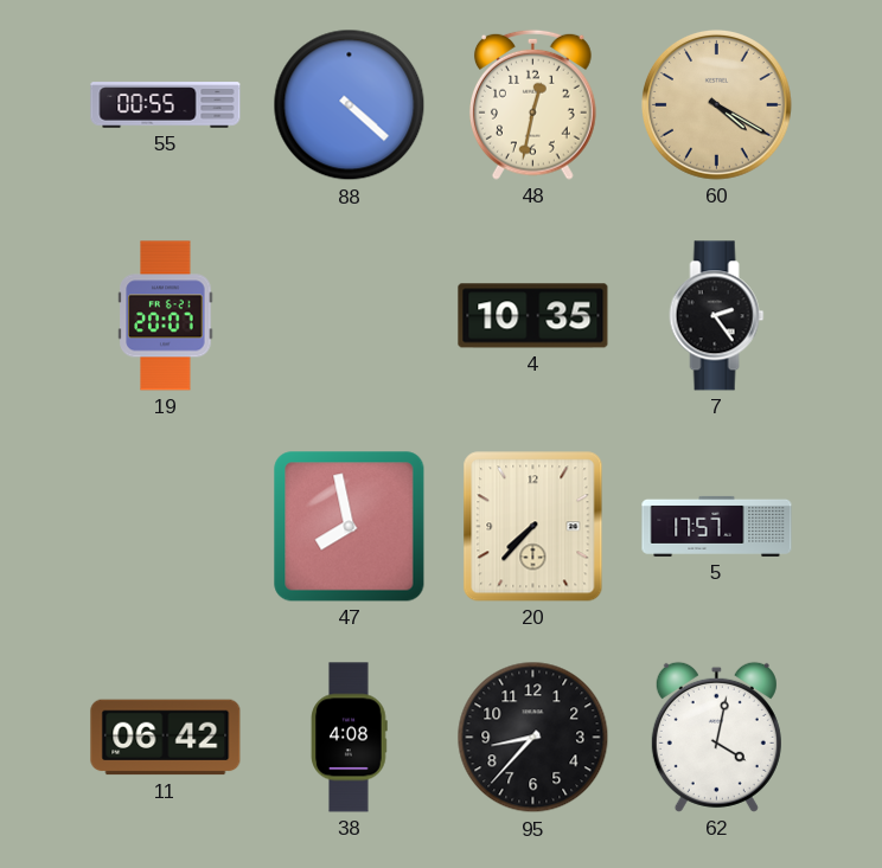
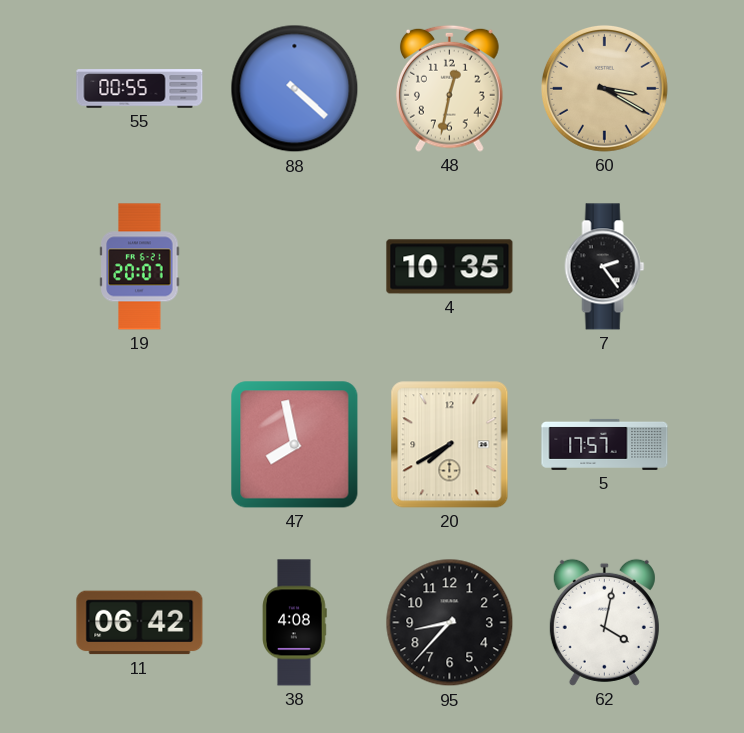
60: 4:20 -> 3:20
20: 7:37 -> 7:40
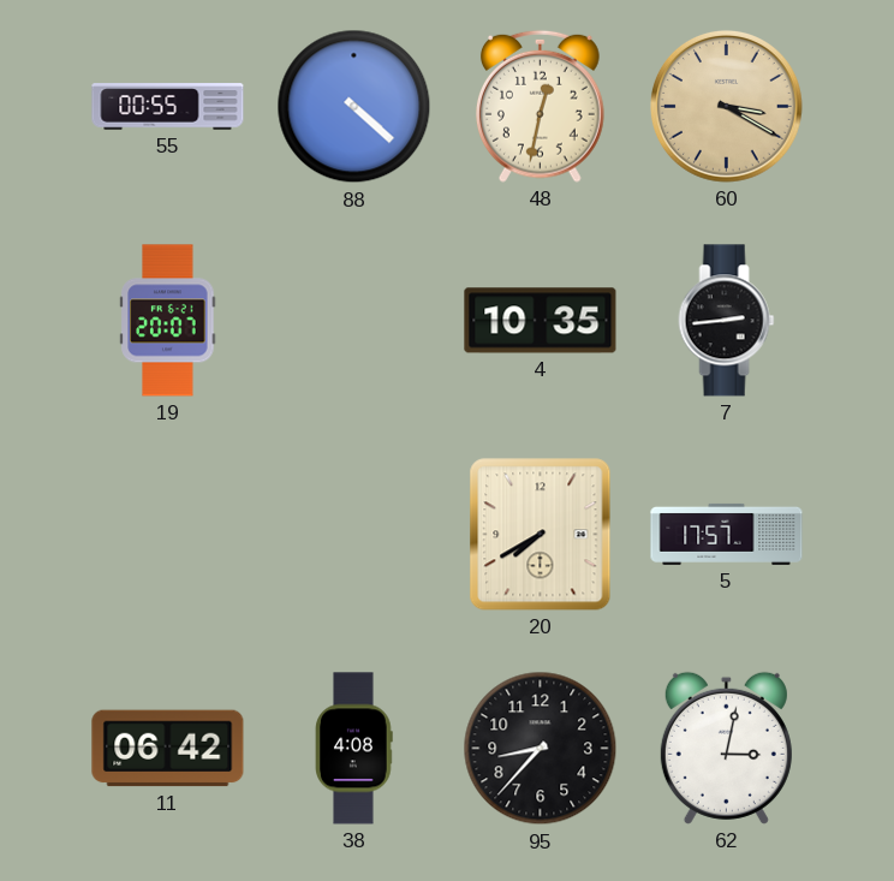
7: 2:24 -> 2:44
47: 7:58 -> none
62: 4:02 -> 3:02
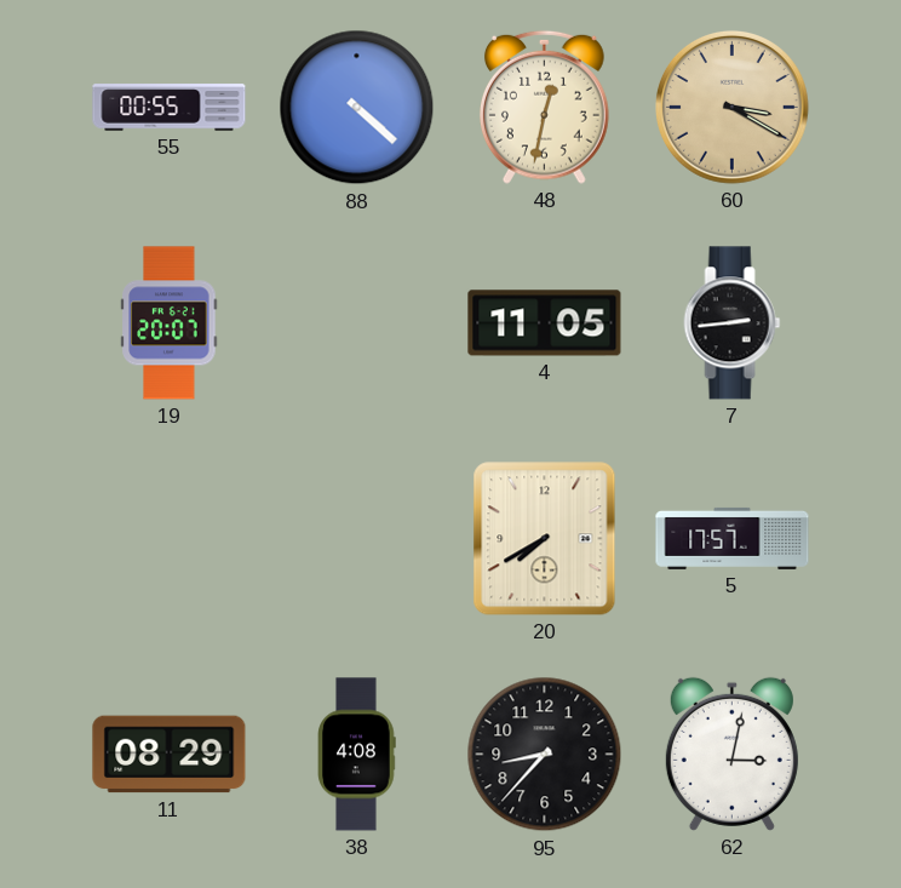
4: 10:35 -> 11:05
11: 06:42 -> 08:29
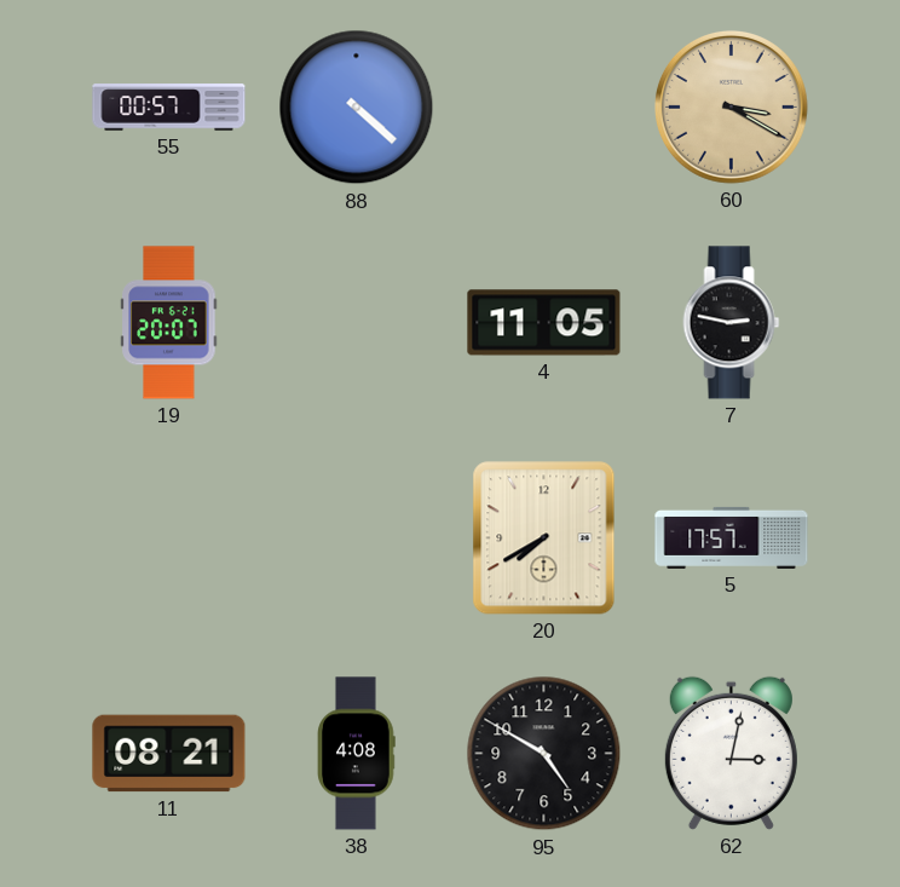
55: 00:55 -> 00:57
48: 12:32 -> none
7: 2:44 -> 2:47
11: 08:29 -> 08:21
95: 8:37 -> 4:50
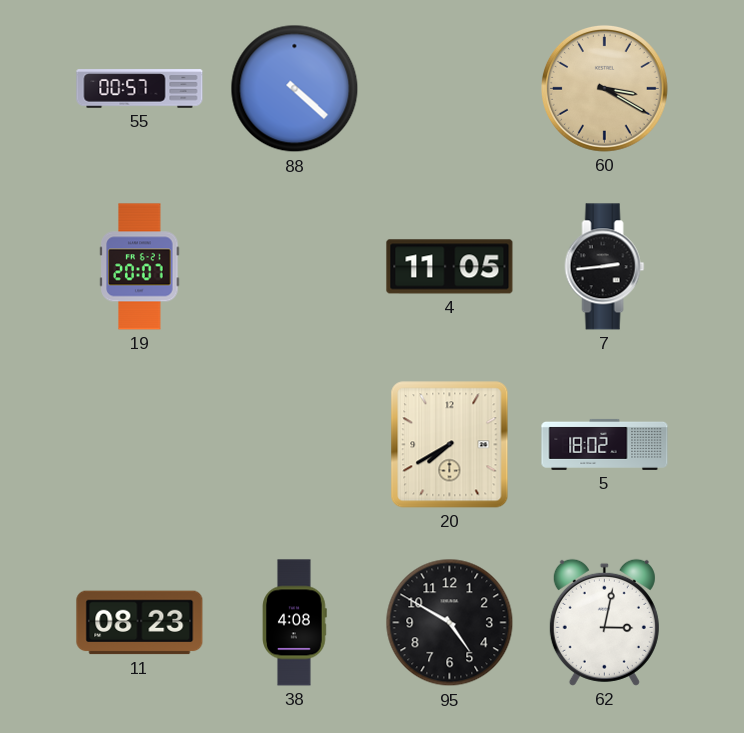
7: 2:47 -> 2:44
5: 17:57 -> 18:02
11: 08:21 -> 08:23
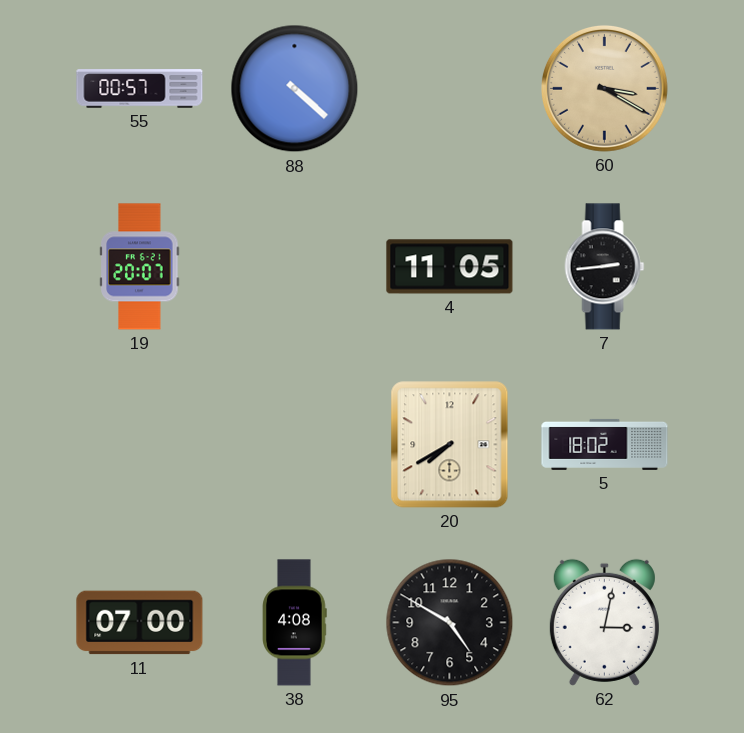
11: 08:23 -> 07:00
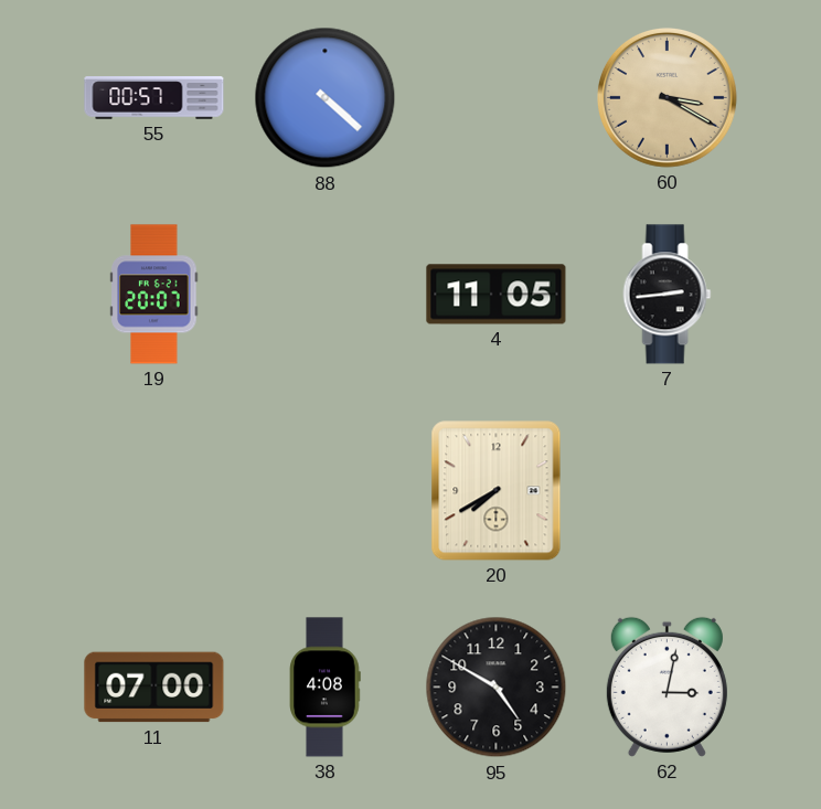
5: 18:02 -> none
